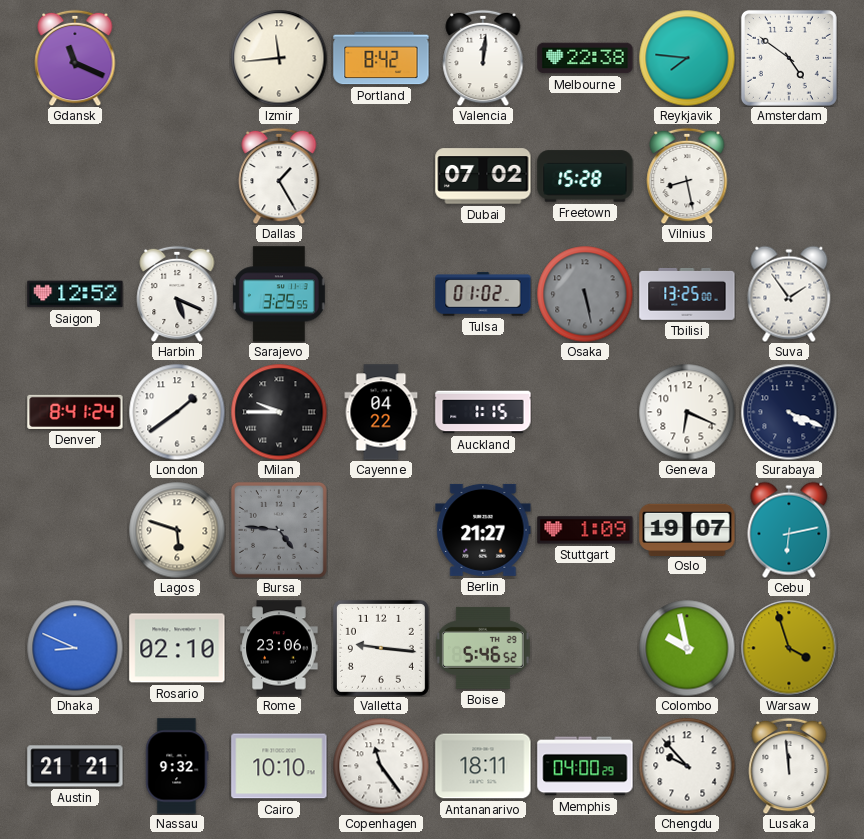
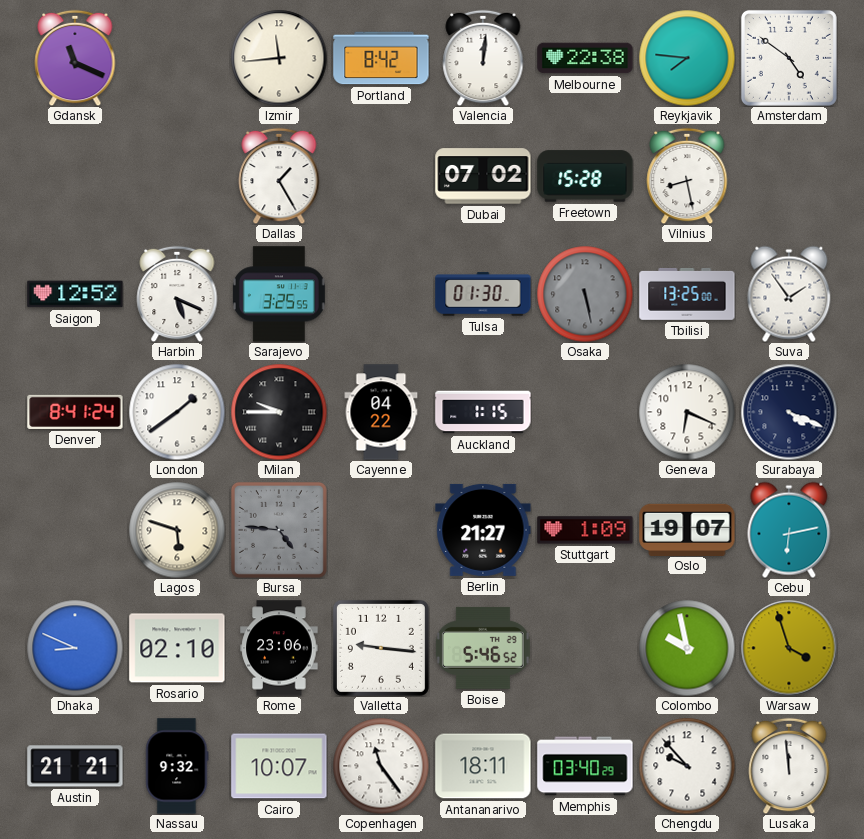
Tulsa: 01:02 -> 01:30
Cairo: 10:10 -> 10:07
Memphis: 04:00 -> 03:40
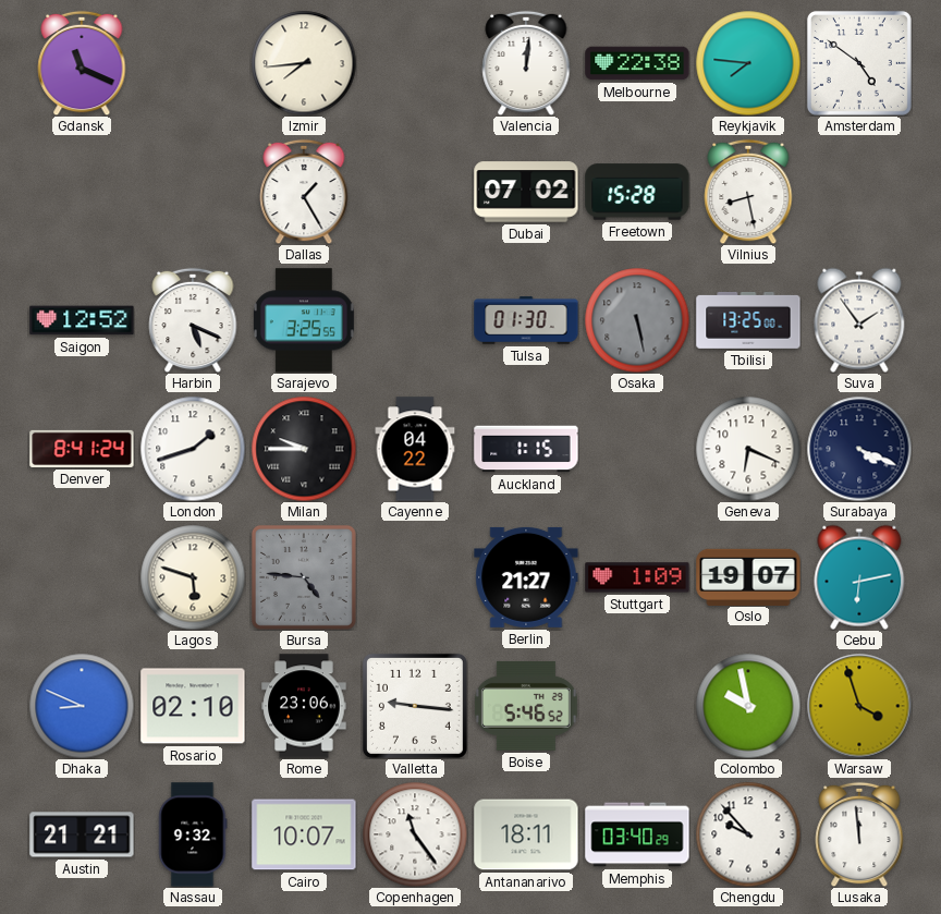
Izmir: 11:44 -> 7:44
Portland: 8:42 -> none
London: 1:39 -> 1:42
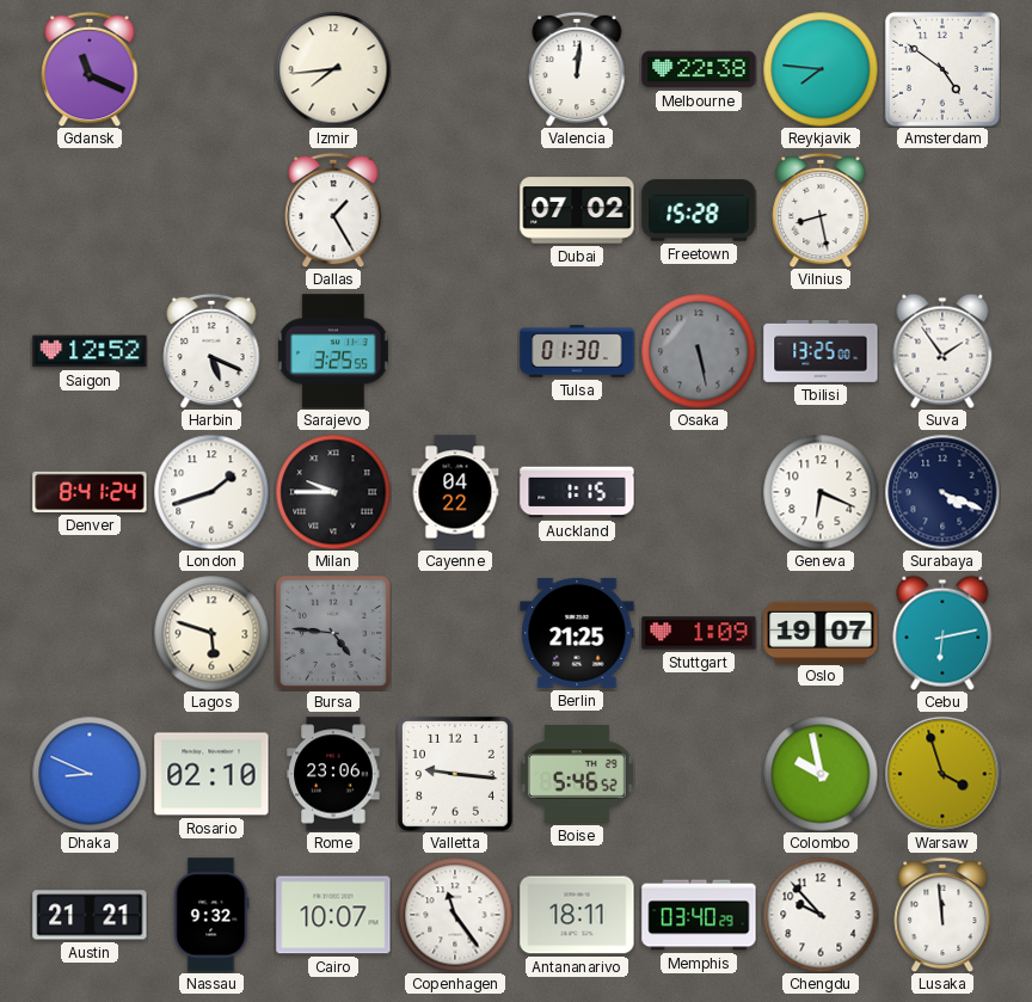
Berlin: 21:27 -> 21:25
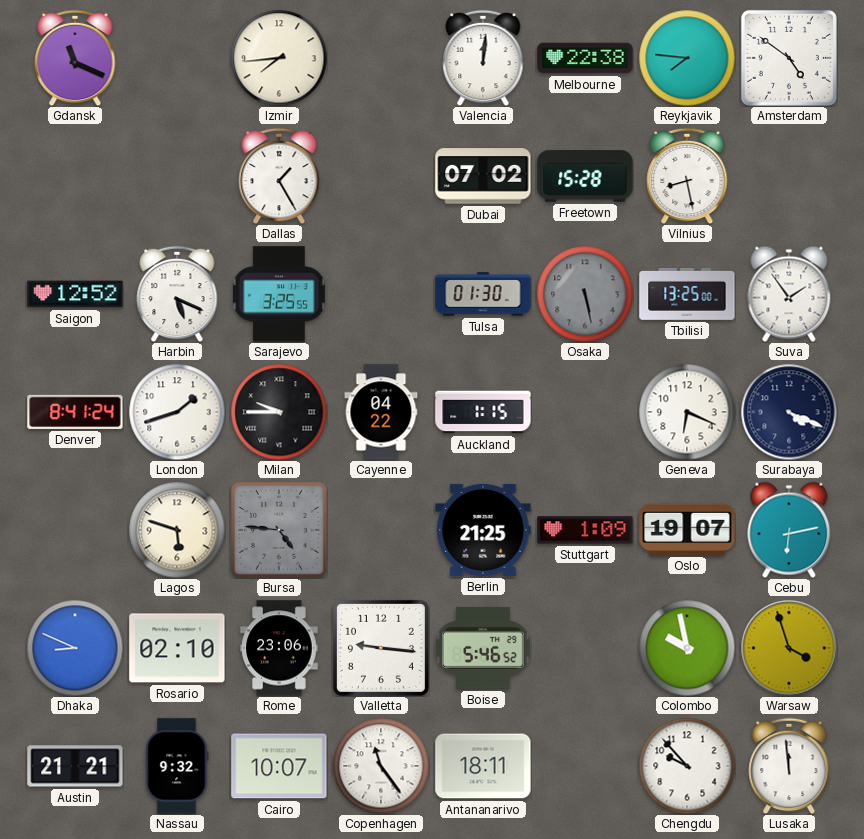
Memphis: 03:40 -> none
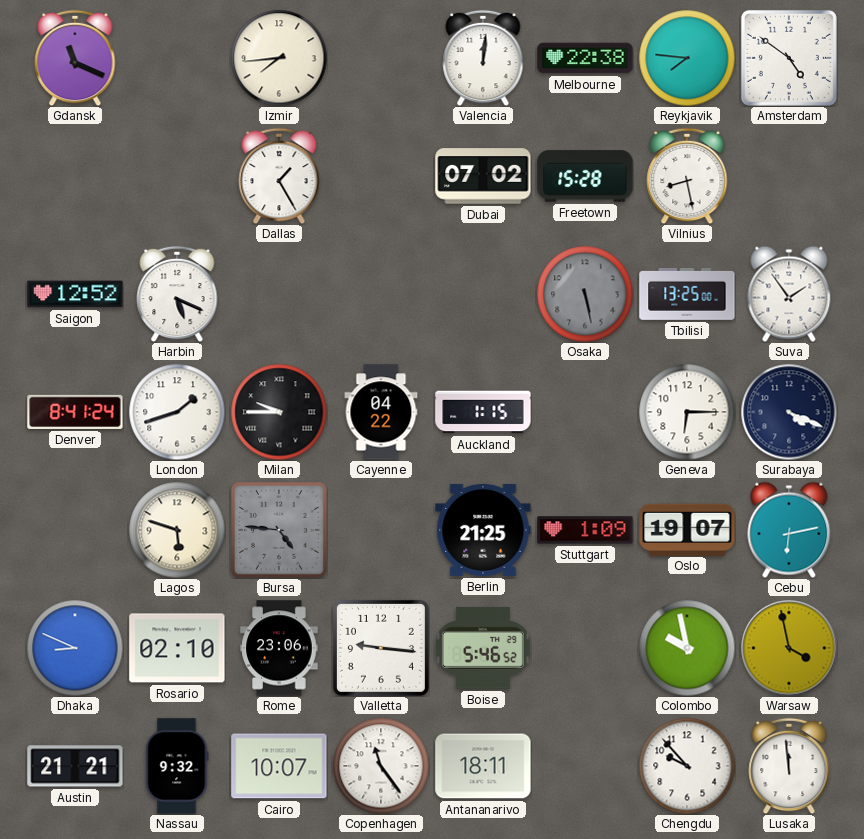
Sarajevo: 3:25 -> none
Tulsa: 01:30 -> none
Geneva: 6:19 -> 6:15
Warsaw: 3:57 -> 3:58
